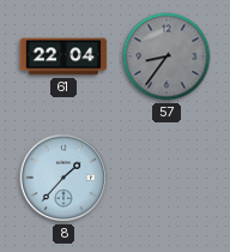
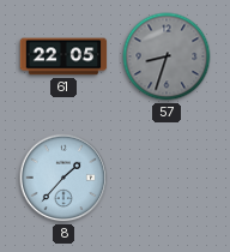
61: 22:04 -> 22:05
57: 8:36 -> 8:33
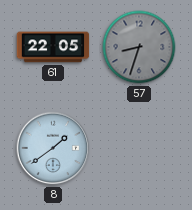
8: 1:37 -> 1:39
